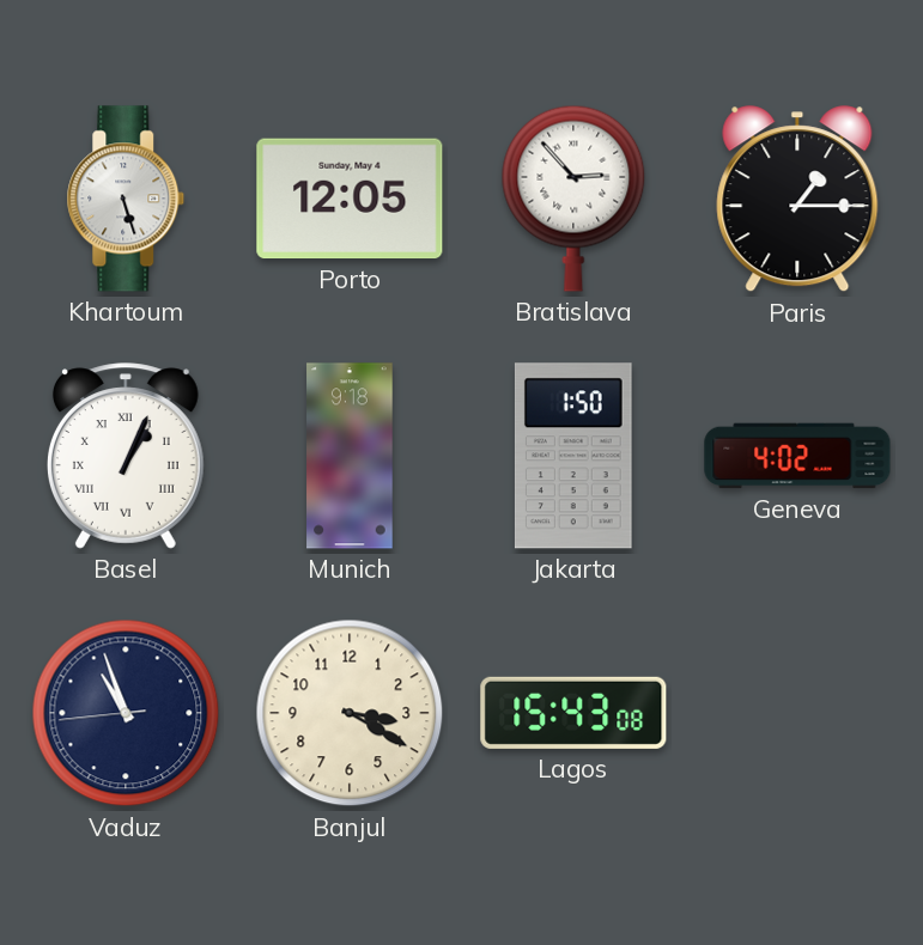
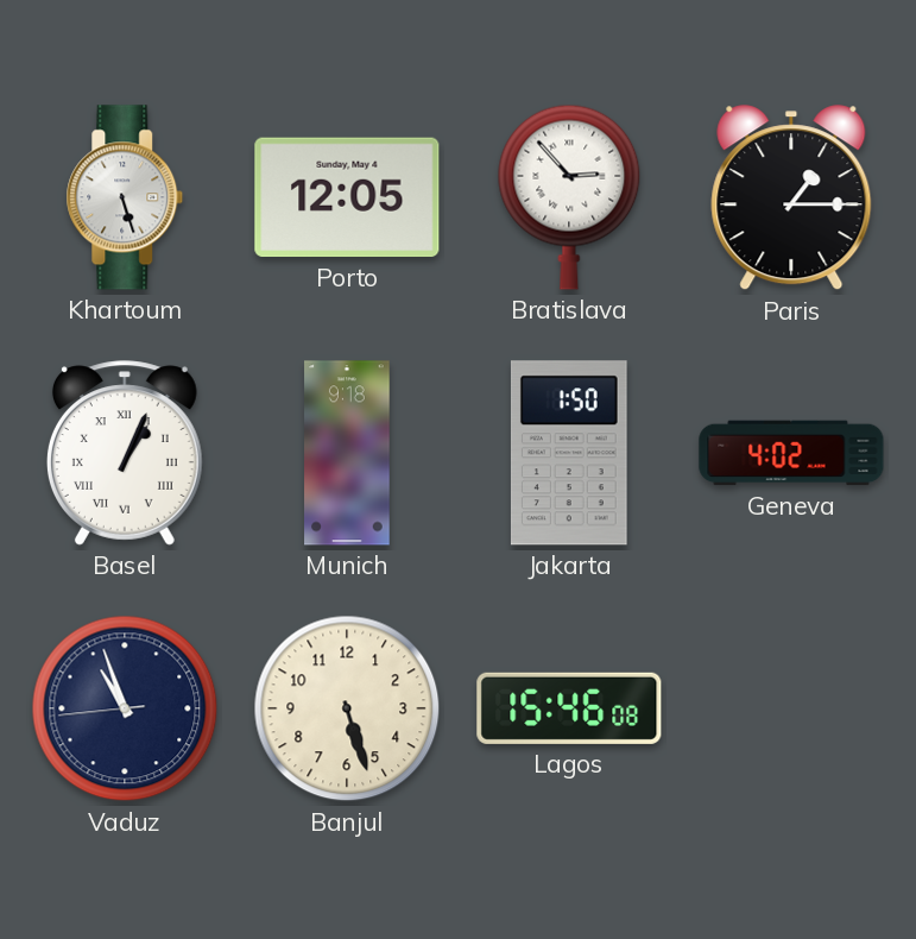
Banjul: 3:20 -> 5:27
Lagos: 15:43 -> 15:46
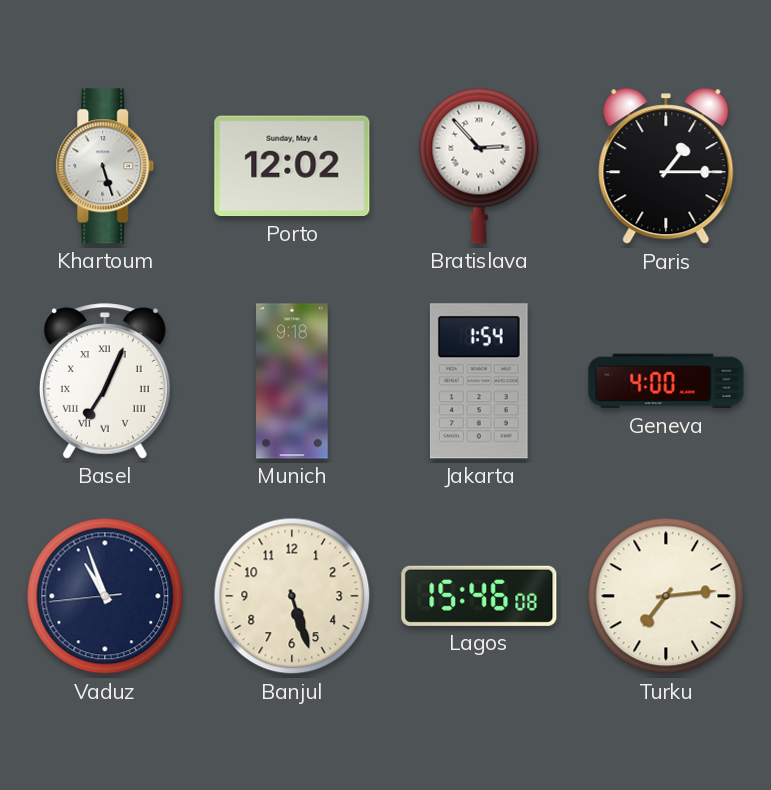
Porto: 12:05 -> 12:02
Basel: 1:04 -> 7:04
Jakarta: 1:50 -> 1:54
Geneva: 4:02 -> 4:00
Turku: none -> 7:14
